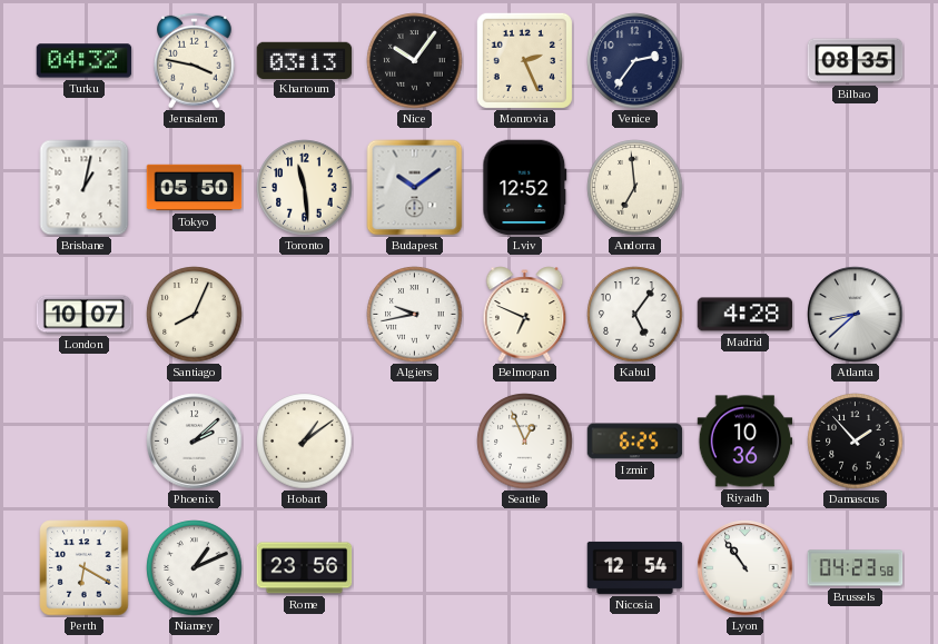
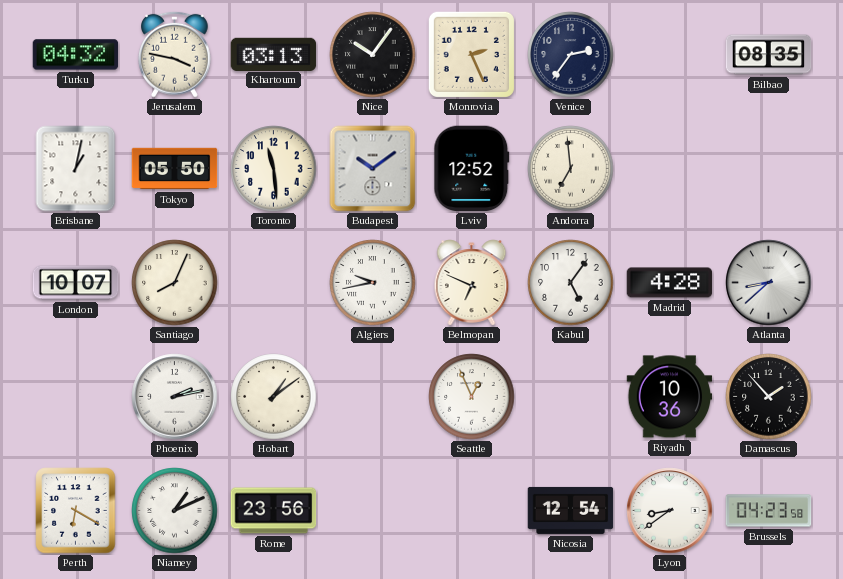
Phoenix: 2:08 -> 2:13
Izmir: 6:25 -> none
Lyon: 10:54 -> 8:39
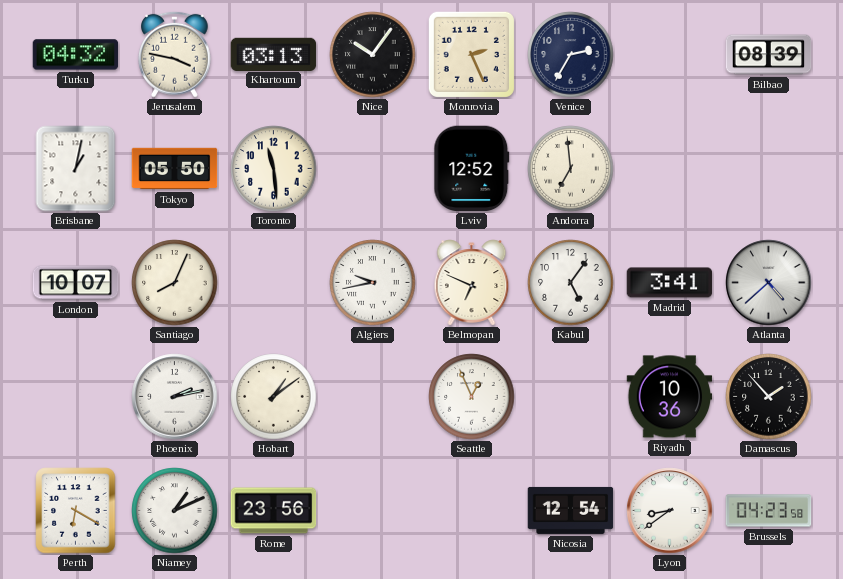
Venice: 2:36 -> 2:35
Bilbao: 08:35 -> 08:39
Budapest: 10:09 -> none
Madrid: 4:28 -> 3:41
Atlanta: 8:38 -> 4:38
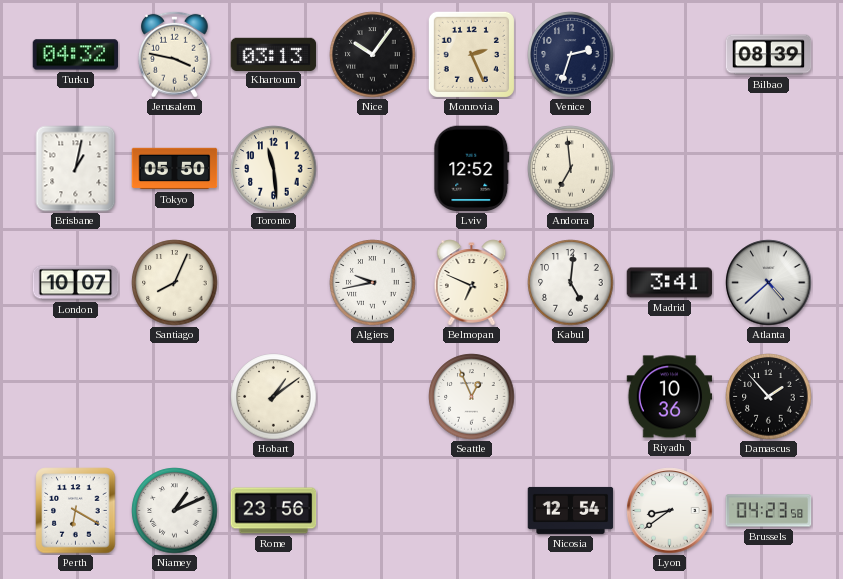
Venice: 2:35 -> 2:33
Kabul: 5:06 -> 5:01
Phoenix: 2:13 -> none
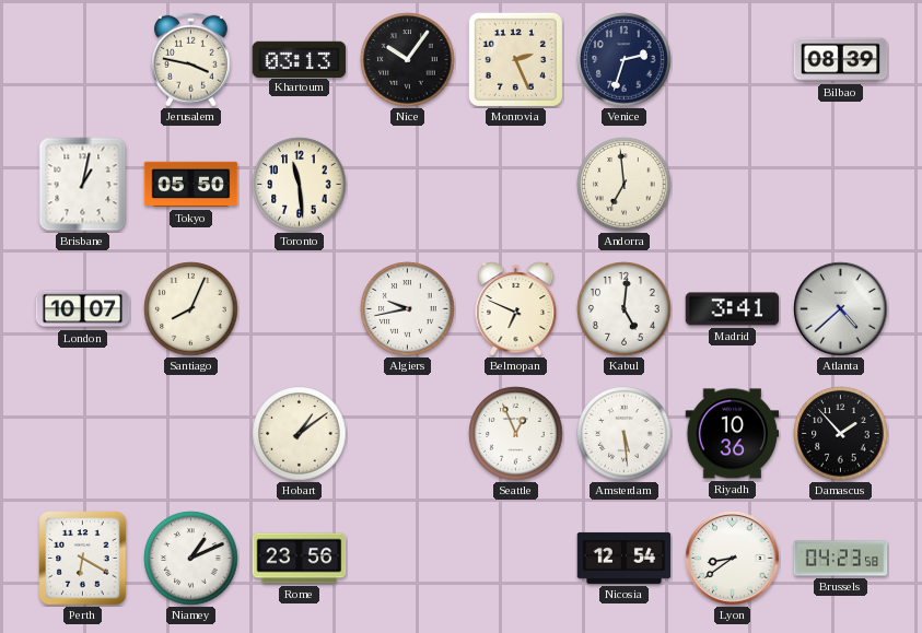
Turku: 04:32 -> none
Lviv: 12:52 -> none
Amsterdam: none -> 5:29
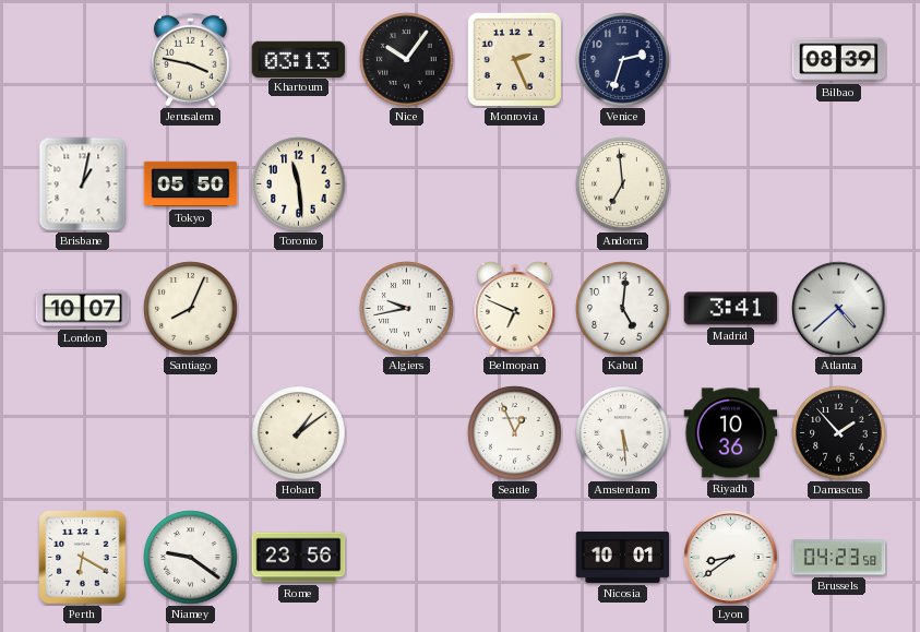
Niamey: 1:11 -> 9:21
Nicosia: 12:54 -> 10:01
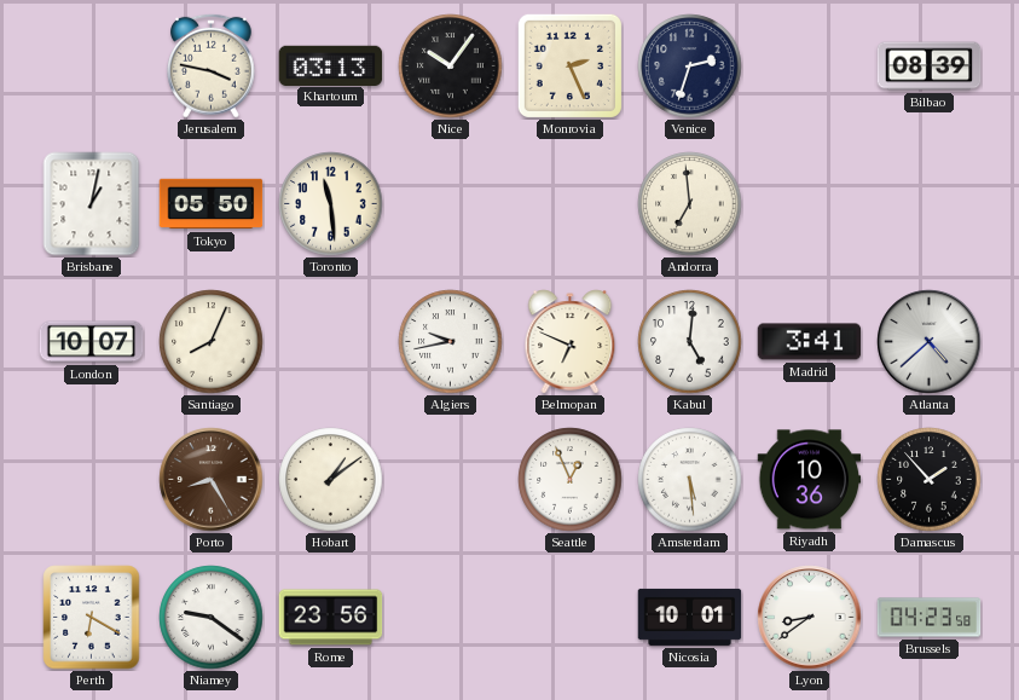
Porto: none -> 8:25
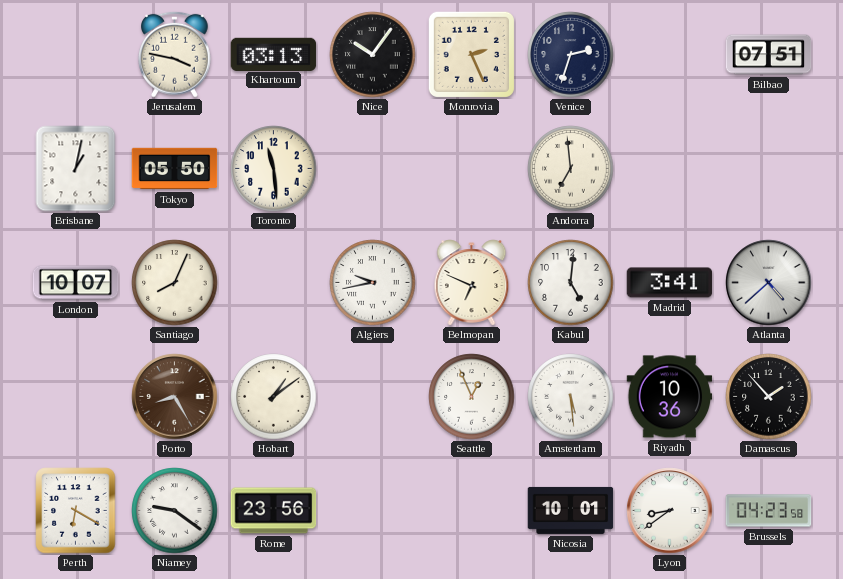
Bilbao: 08:39 -> 07:51
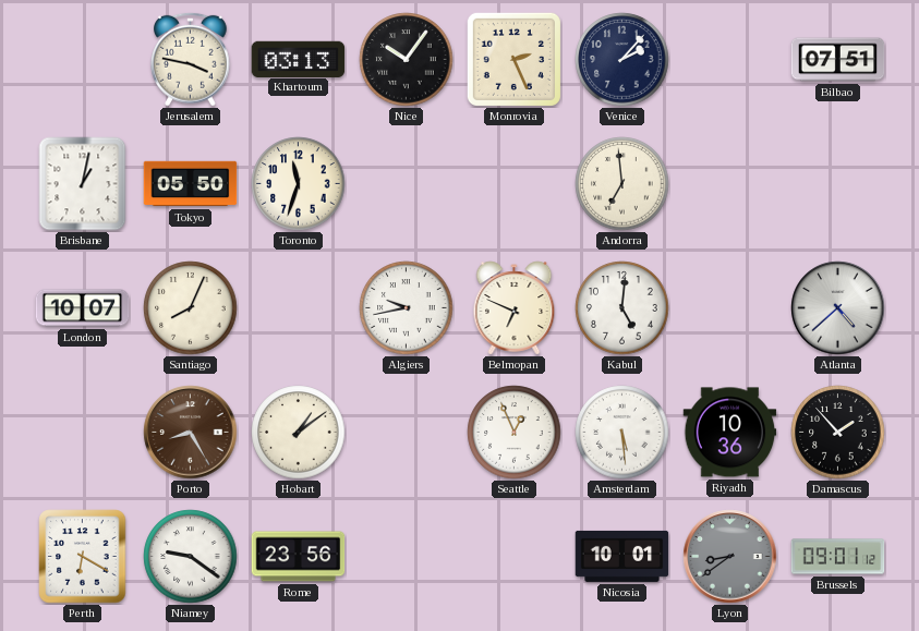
Venice: 2:33 -> 2:07
Toronto: 11:29 -> 11:33
Madrid: 3:41 -> none
Lyon dial: white -> grey
Brussels: 04:23 -> 09:01
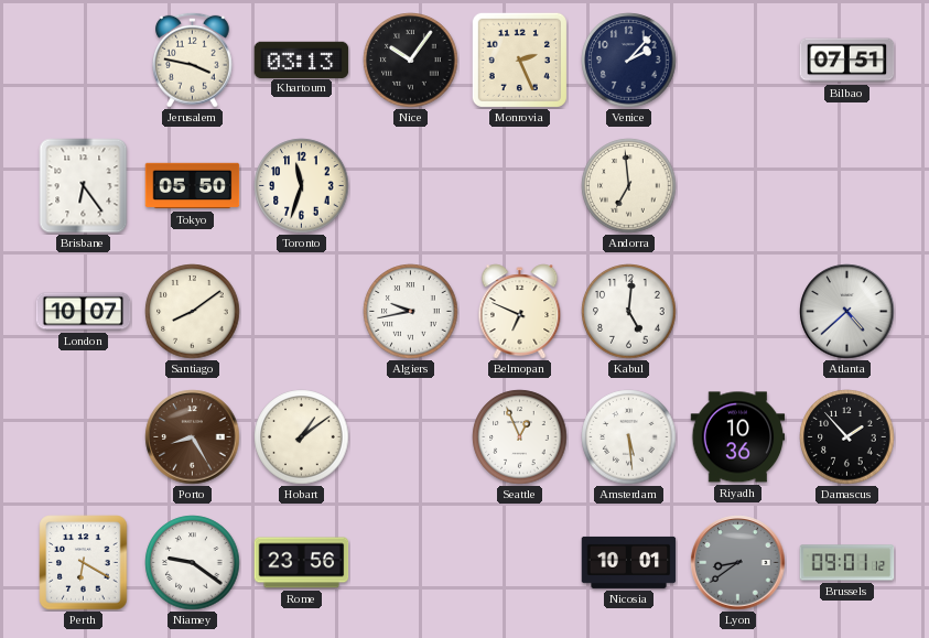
Brisbane: 1:02 -> 6:24
Santiago: 8:04 -> 8:09
